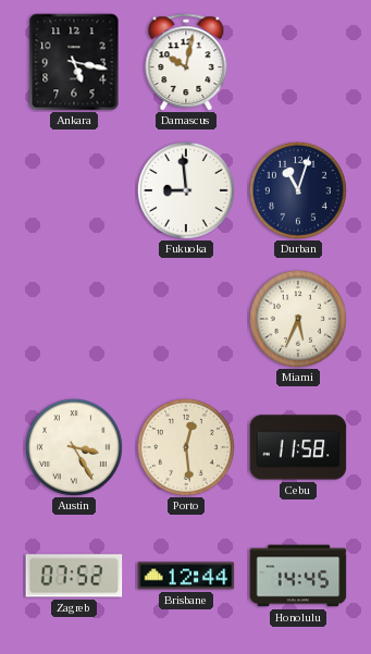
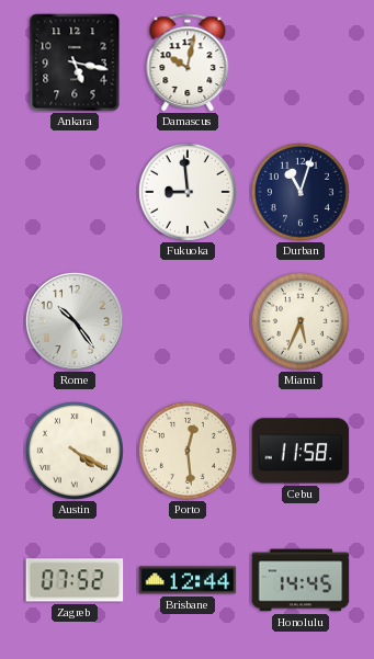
Rome: none -> 10:24
Austin: 3:25 -> 4:20
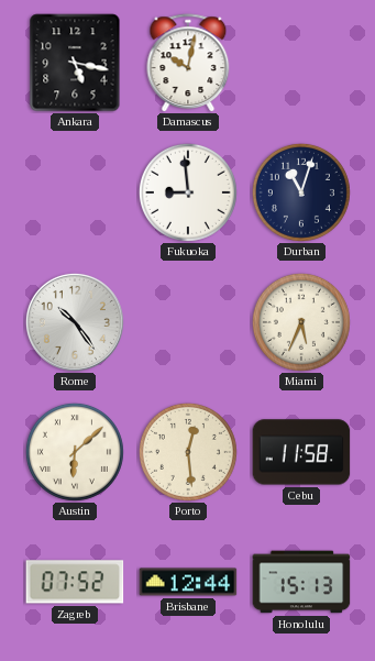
Austin: 4:20 -> 6:08
Honolulu: 14:45 -> 15:13
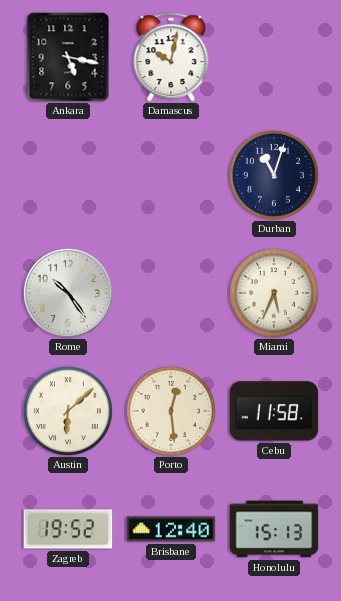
Fukuoka: 8:59 -> none
Zagreb: 07:52 -> 19:52
Brisbane: 12:44 -> 12:40
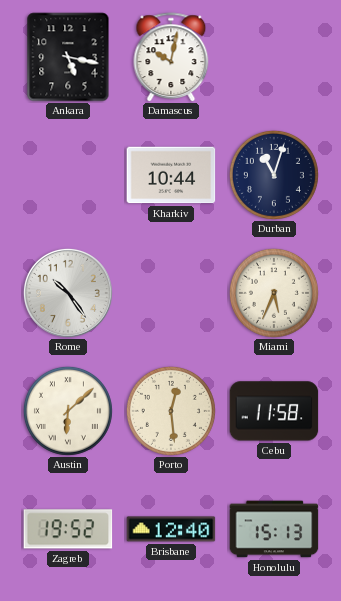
Kharkiv: none -> 10:44
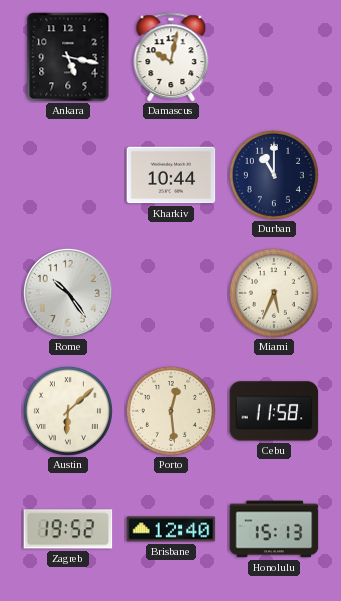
Durban: 11:03 -> 11:00
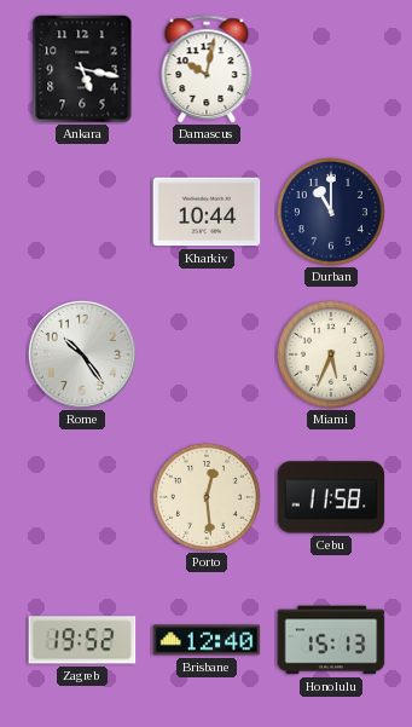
Austin: 6:08 -> none
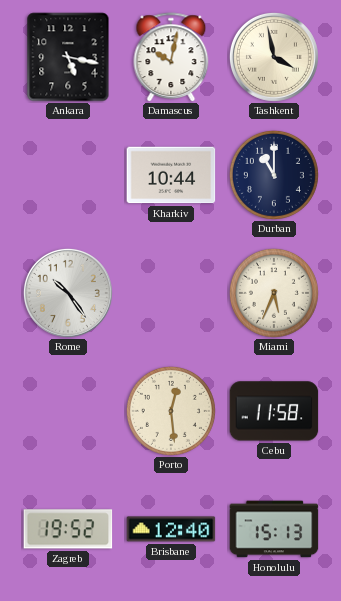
Tashkent: none -> 3:58
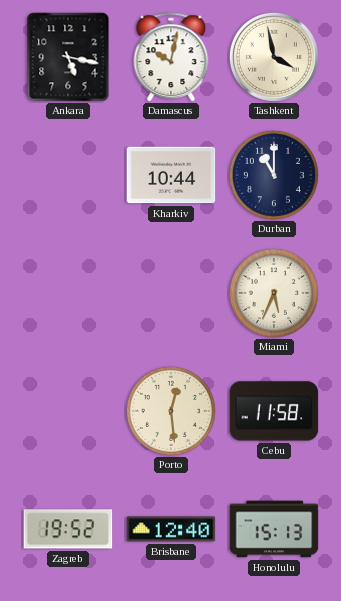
Rome: 10:24 -> none
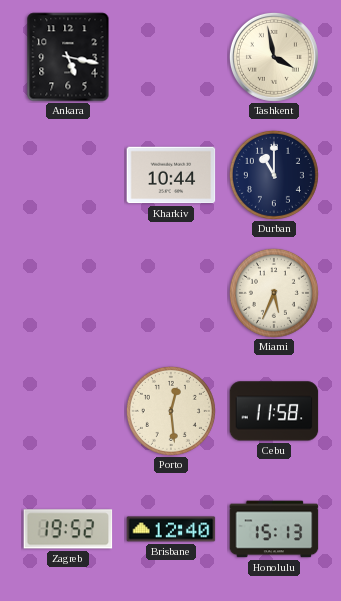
Damascus: 10:02 -> none
